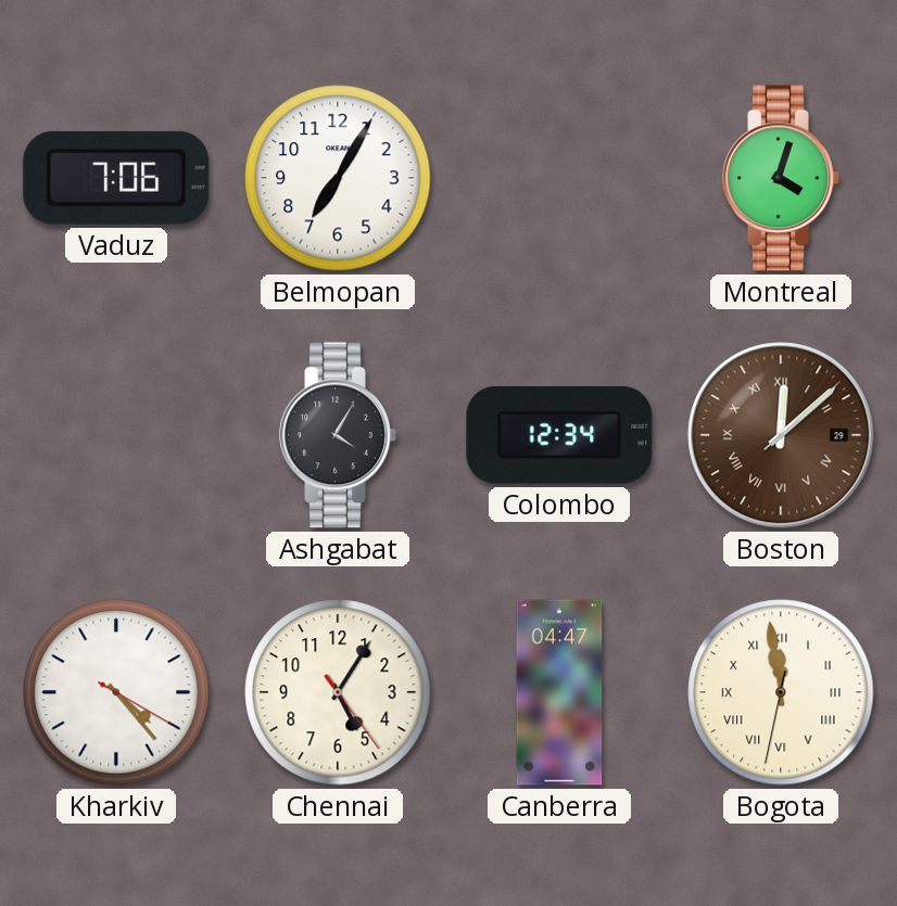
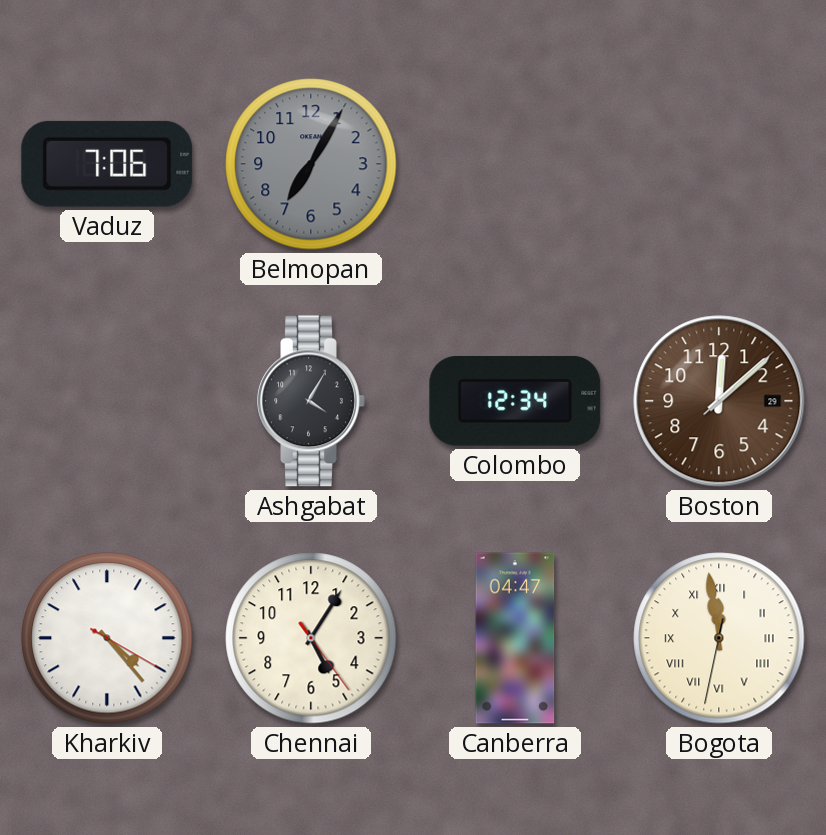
Belmopan dial: white -> grey
Montreal: 4:03 -> none
Boston numerals: Roman -> Arabic
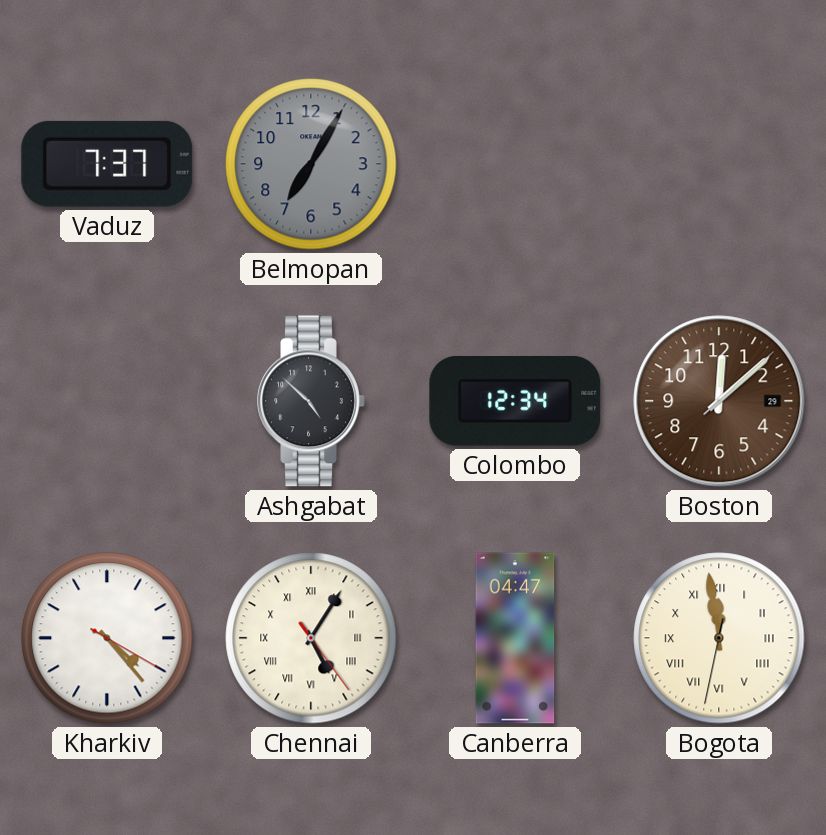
Vaduz: 7:06 -> 7:37
Ashgabat: 4:05 -> 4:52
Chennai numerals: Arabic -> Roman
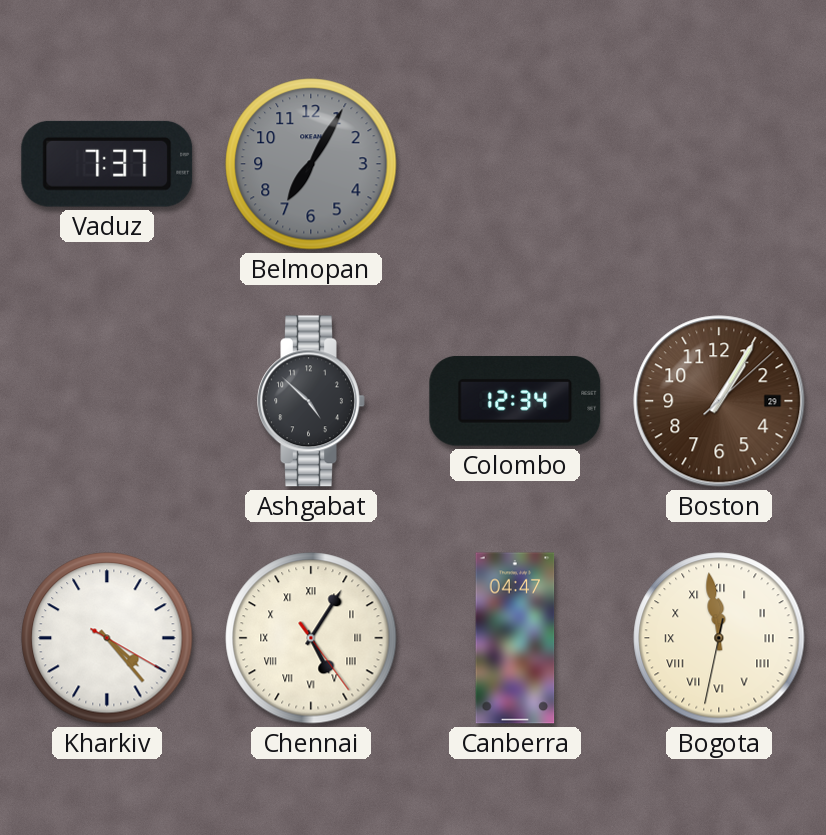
Boston: 12:08 -> 1:05
